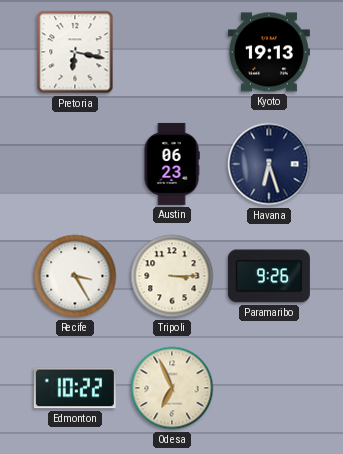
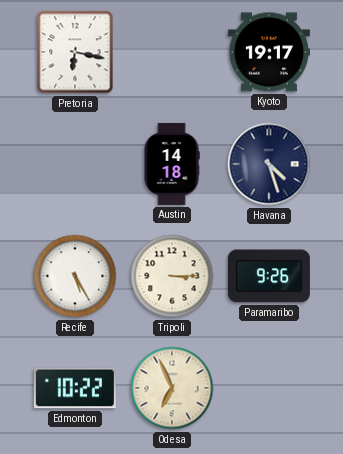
Kyoto: 19:13 -> 19:17
Austin: 06:23 -> 14:18
Havana: 6:27 -> 4:27
Recife: 3:25 -> 5:25
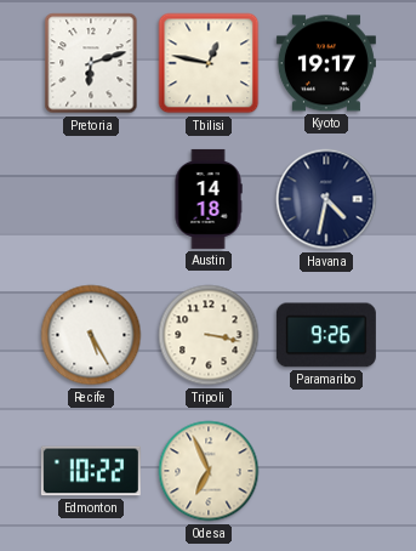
Pretoria: 6:17 -> 6:12
Tbilisi: none -> 12:47
Havana: 4:27 -> 4:32
Tripoli: 3:15 -> 3:17
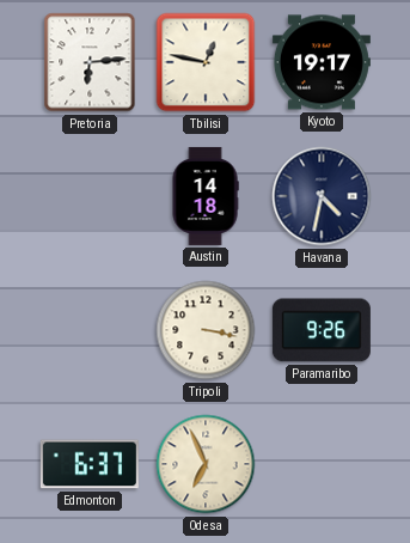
Pretoria: 6:12 -> 6:14
Recife: 5:25 -> none
Edmonton: 10:22 -> 6:37
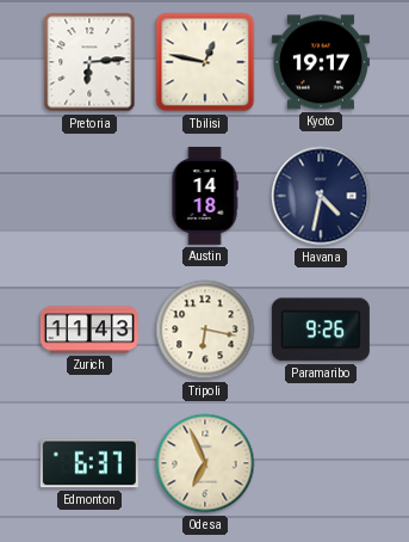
Zurich: none -> 11:43
Tripoli: 3:17 -> 6:17
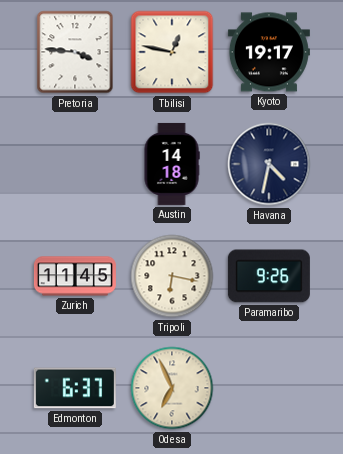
Pretoria: 6:14 -> 3:46
Zurich: 11:43 -> 11:45
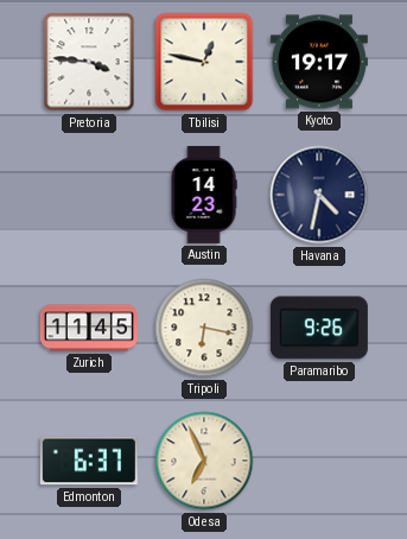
Austin: 14:18 -> 14:23
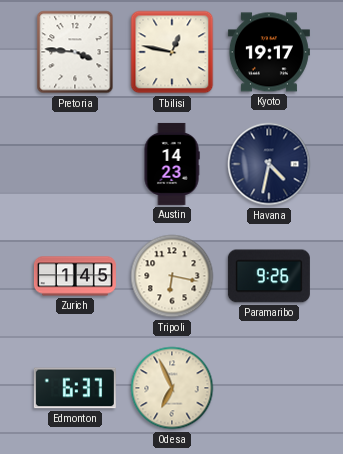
Zurich: 11:45 -> 1:45
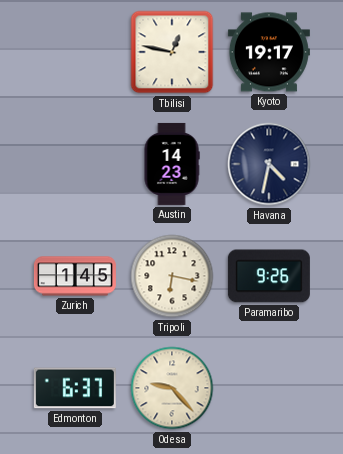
Pretoria: 3:46 -> none
Odesa: 6:56 -> 9:23
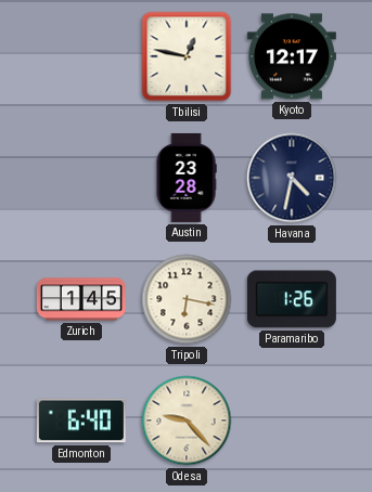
Kyoto: 19:17 -> 12:17
Austin: 14:23 -> 23:28
Paramaribo: 9:26 -> 1:26
Edmonton: 6:37 -> 6:40
